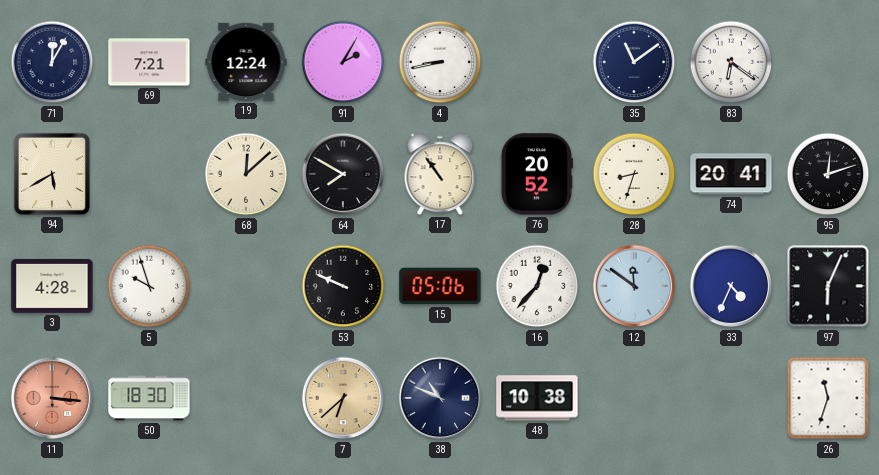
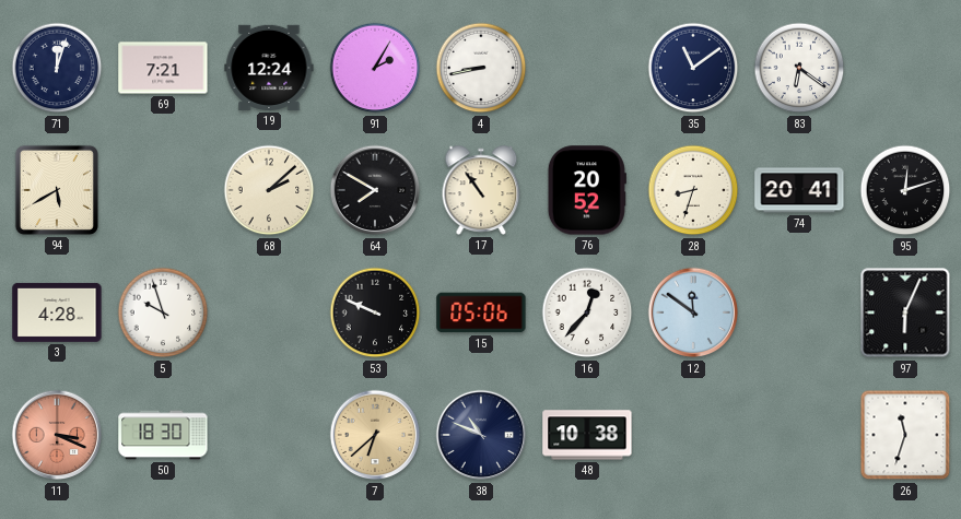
71: 12:05 -> 12:03
68: 12:08 -> 2:08
33: 4:34 -> none
11: 3:16 -> 3:19
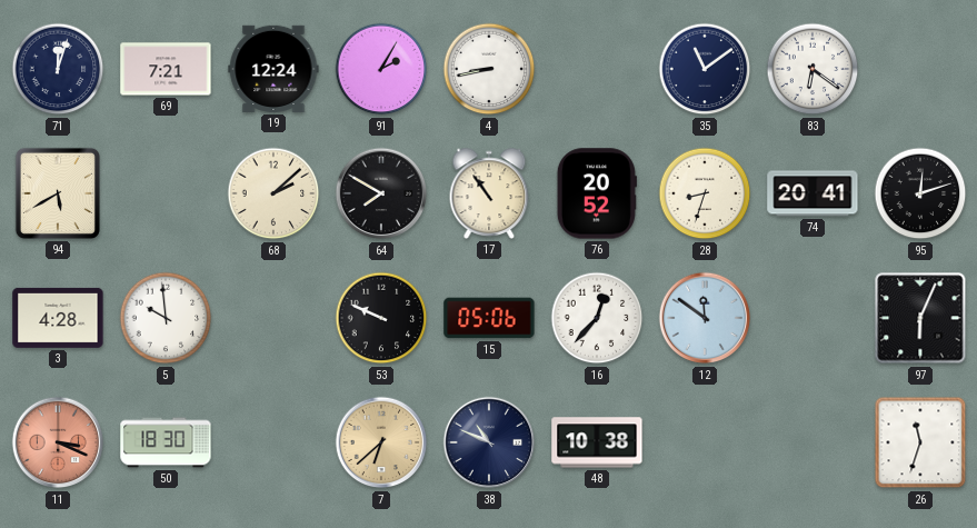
5: 9:57 -> 9:59
